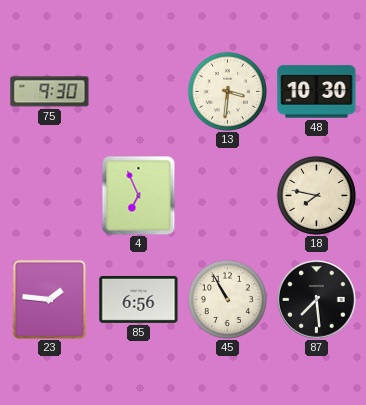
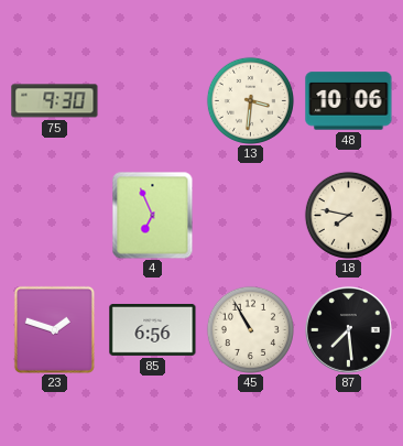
48: 10:30 -> 10:06
23: 1:46 -> 1:48
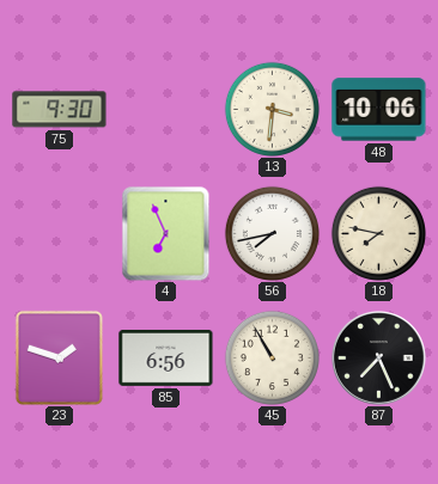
56: none -> 7:43
87: 7:29 -> 7:26
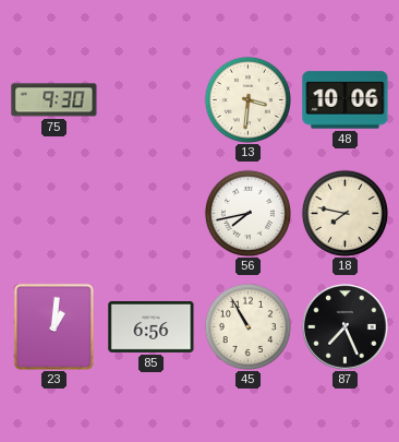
4: 6:56 -> none
23: 1:48 -> 1:01
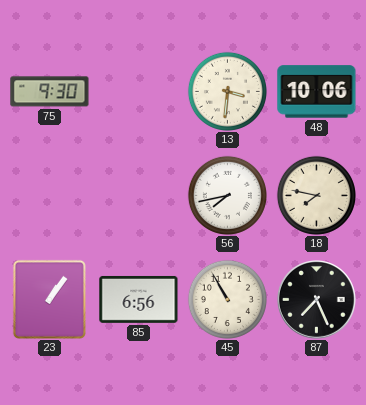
23: 1:01 -> 1:06
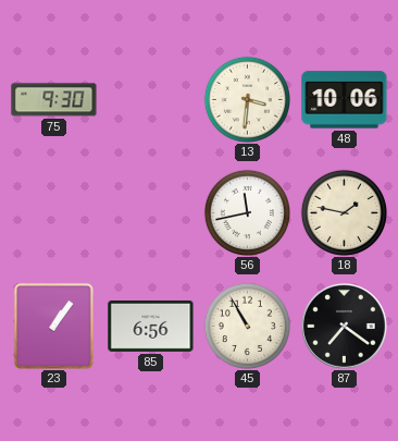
56: 7:43 -> 11:43
18: 7:47 -> 1:47
87: 7:26 -> 7:21
